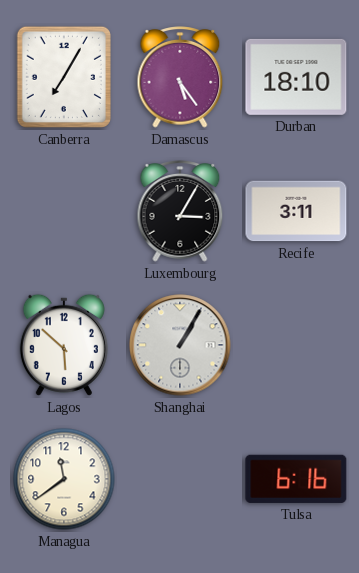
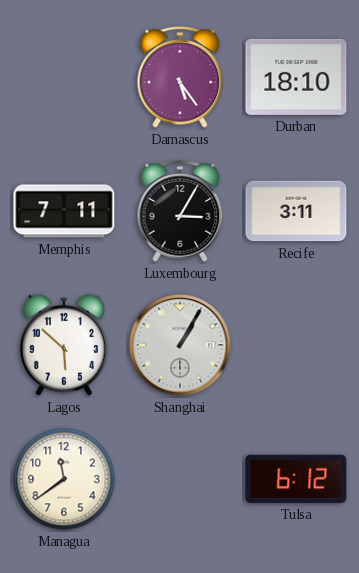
Canberra: 7:05 -> none
Memphis: none -> 7:11
Tulsa: 6:16 -> 6:12
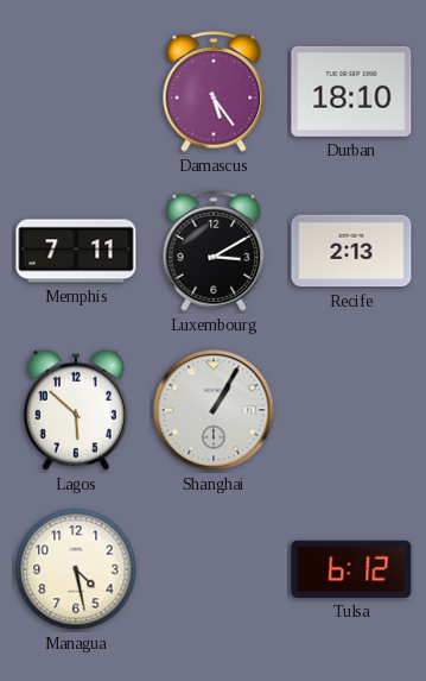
Luxembourg: 3:05 -> 3:10
Recife: 3:11 -> 2:13
Managua: 11:39 -> 4:28
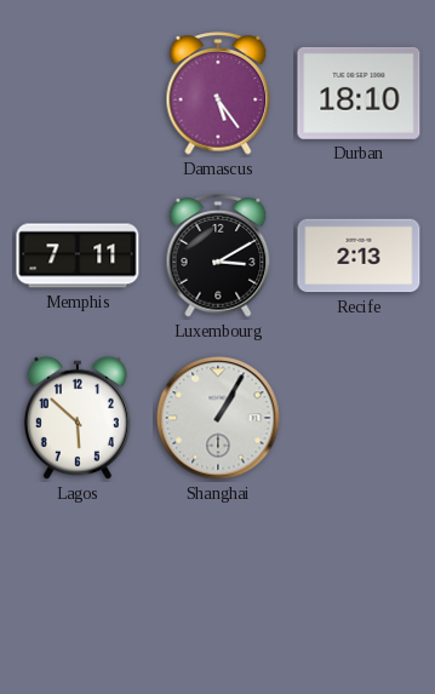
Managua: 4:28 -> none
Tulsa: 6:12 -> none
